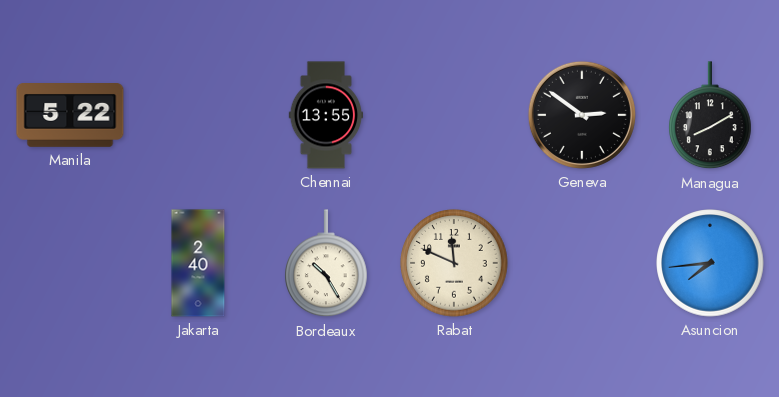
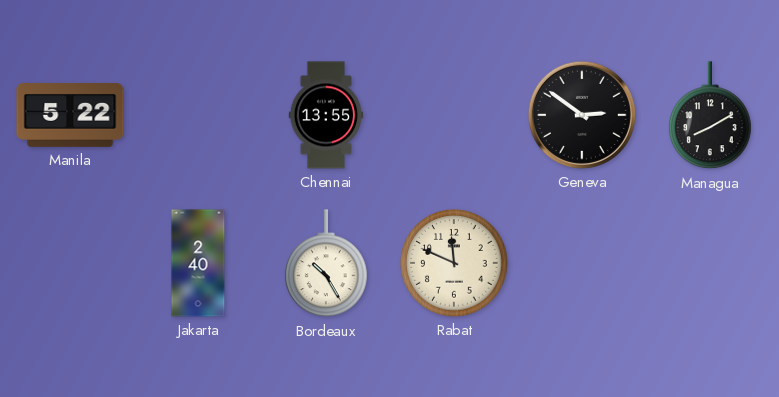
Asuncion: 7:44 -> none
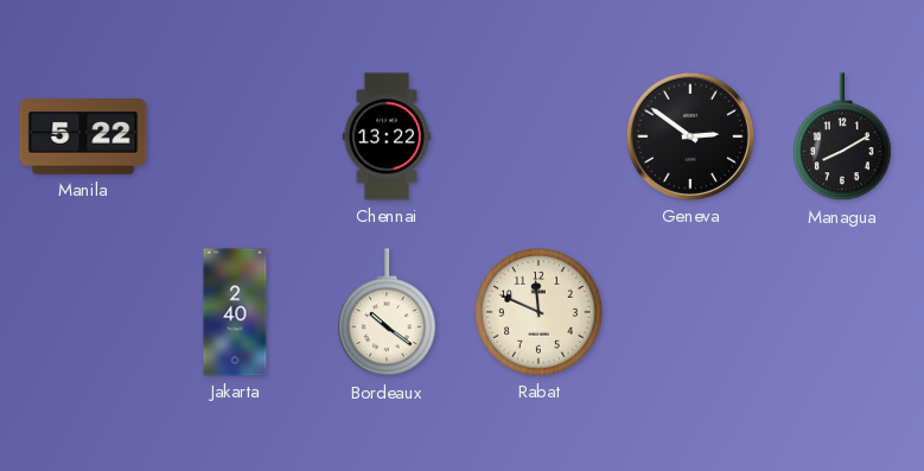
Chennai: 13:55 -> 13:22
Bordeaux: 10:25 -> 10:21
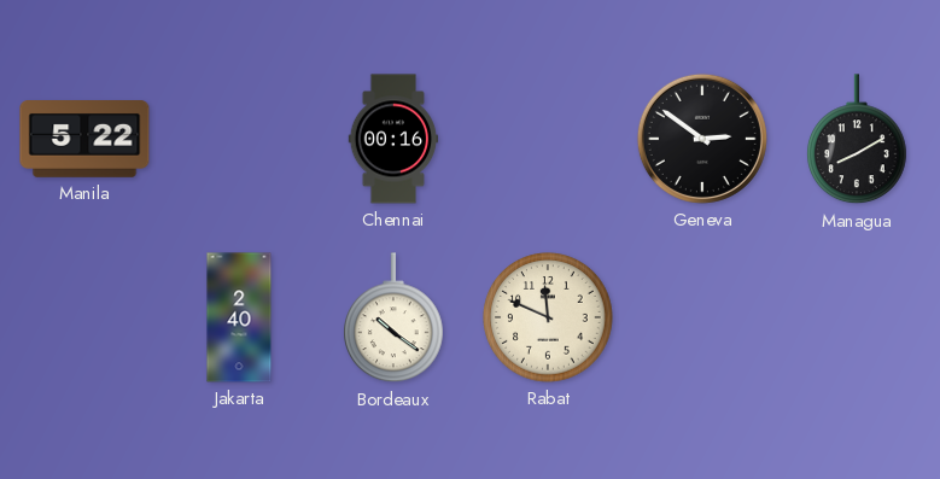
Chennai: 13:22 -> 00:16
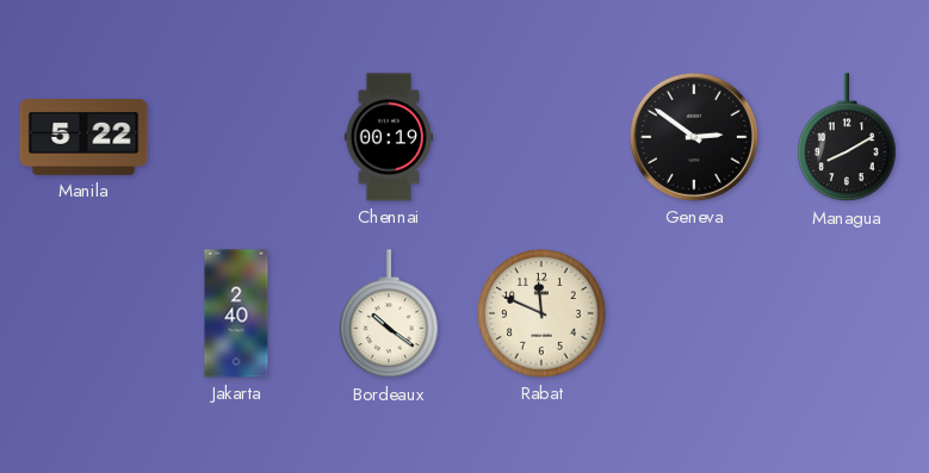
Chennai: 00:16 -> 00:19
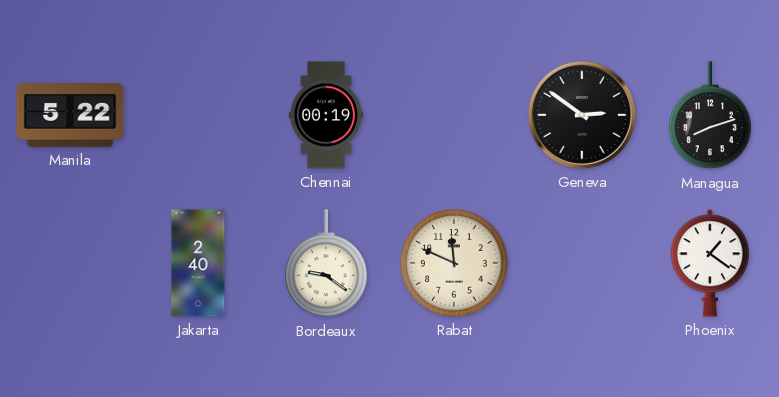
Managua: 8:10 -> 8:12
Bordeaux: 10:21 -> 9:21
Phoenix: none -> 1:21
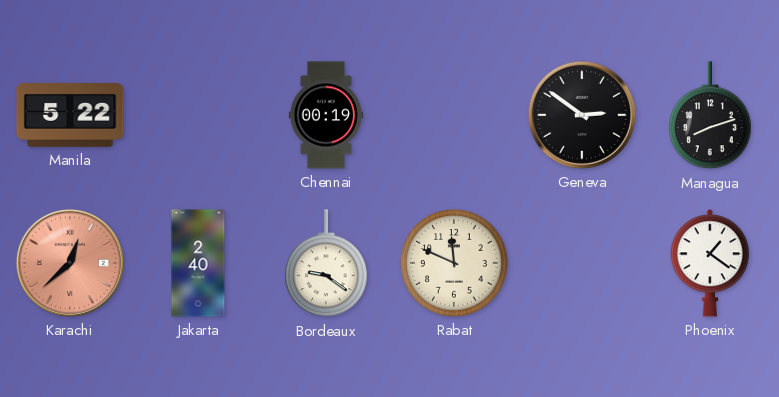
Karachi: none -> 12:38
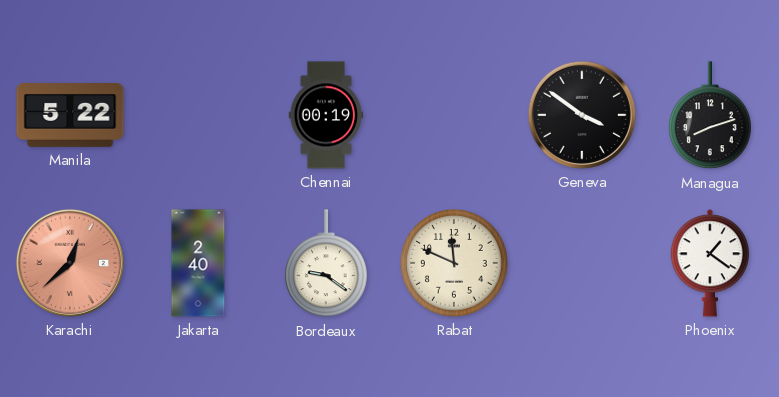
Geneva: 2:51 -> 3:51
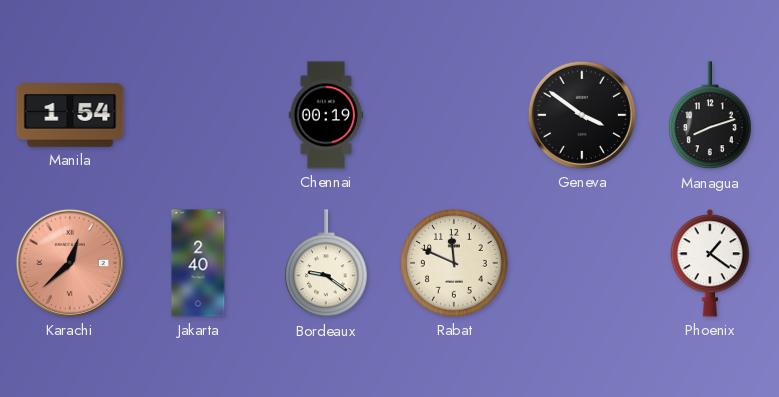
Manila: 5:22 -> 1:54
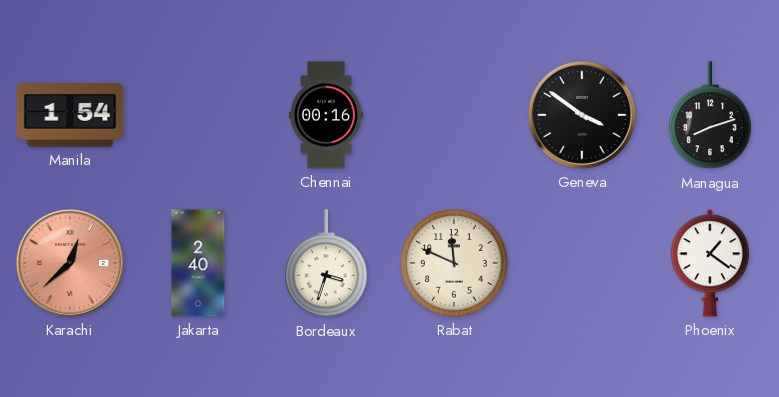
Chennai: 00:19 -> 00:16
Bordeaux: 9:21 -> 3:33
